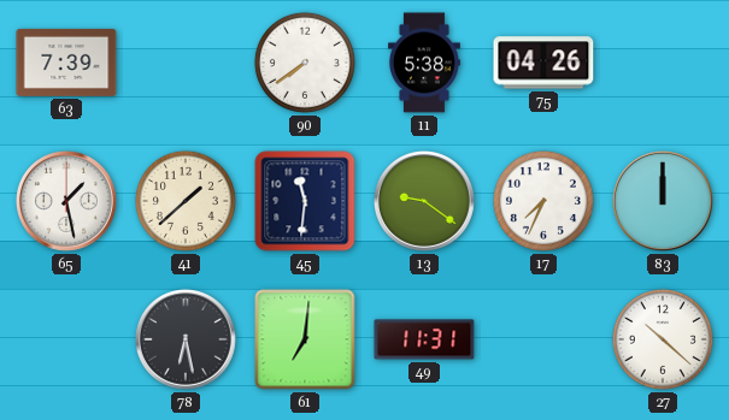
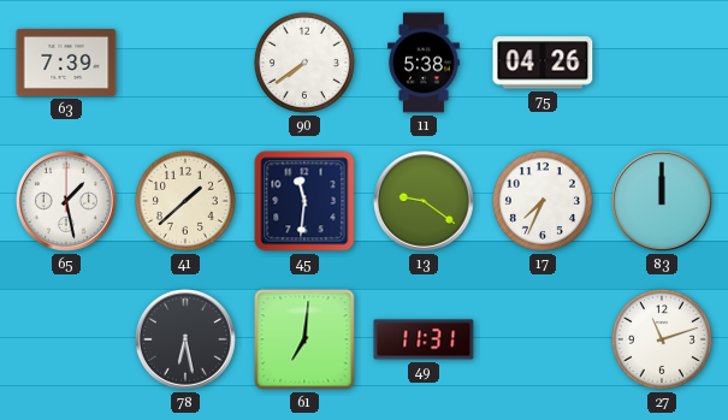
27: 10:22 -> 11:12
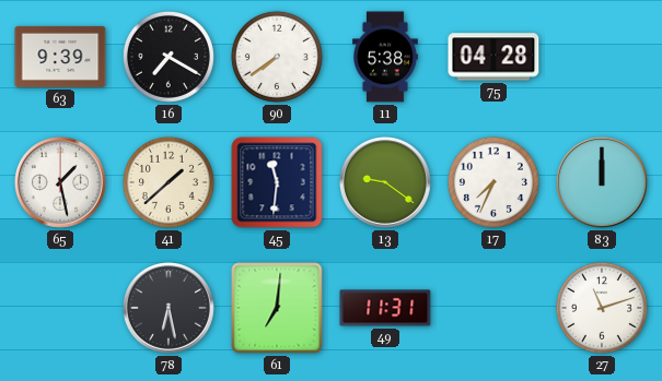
63: 7:39 -> 9:39
16: none -> 7:20
75: 04:26 -> 04:28
